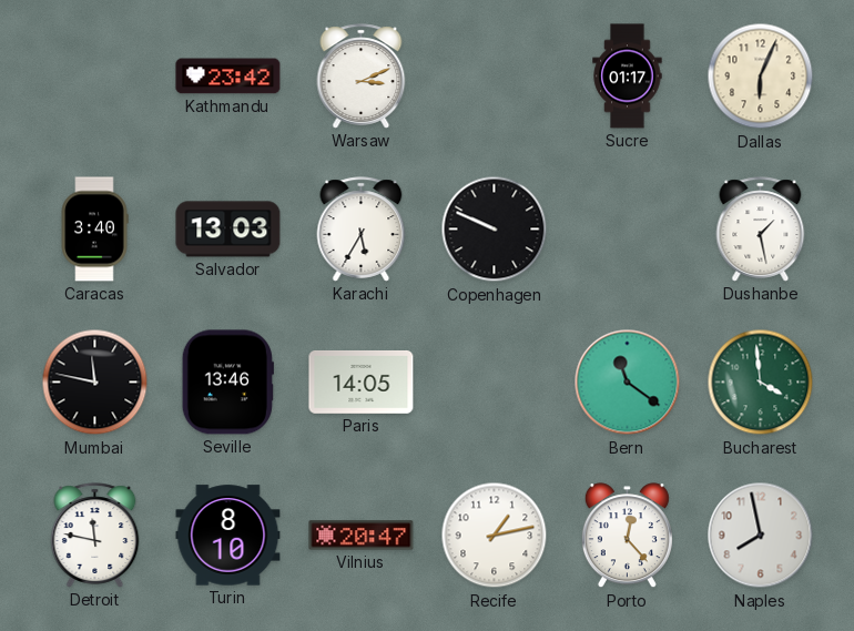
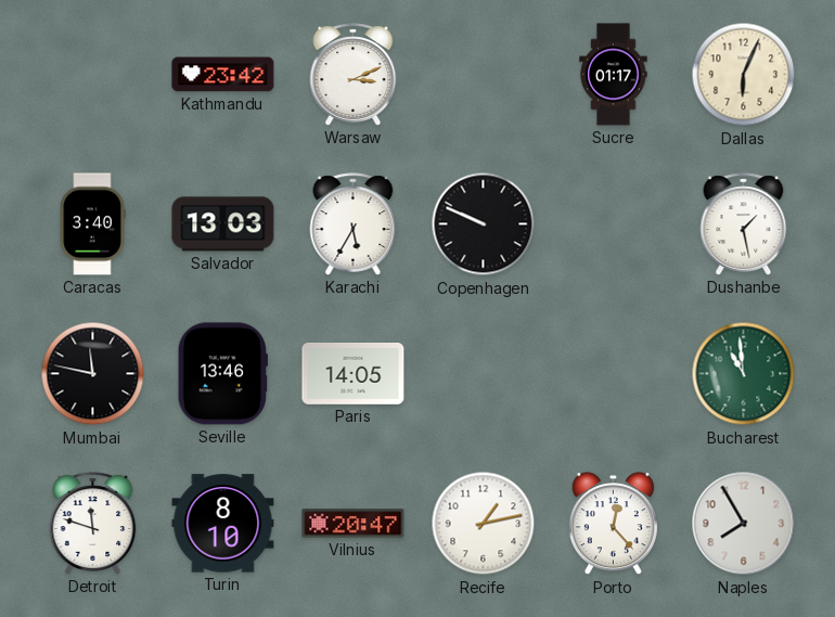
Bern: 11:21 -> none
Bucharest: 3:59 -> 10:59
Detroit: 11:47 -> 11:48
Naples: 7:58 -> 7:55
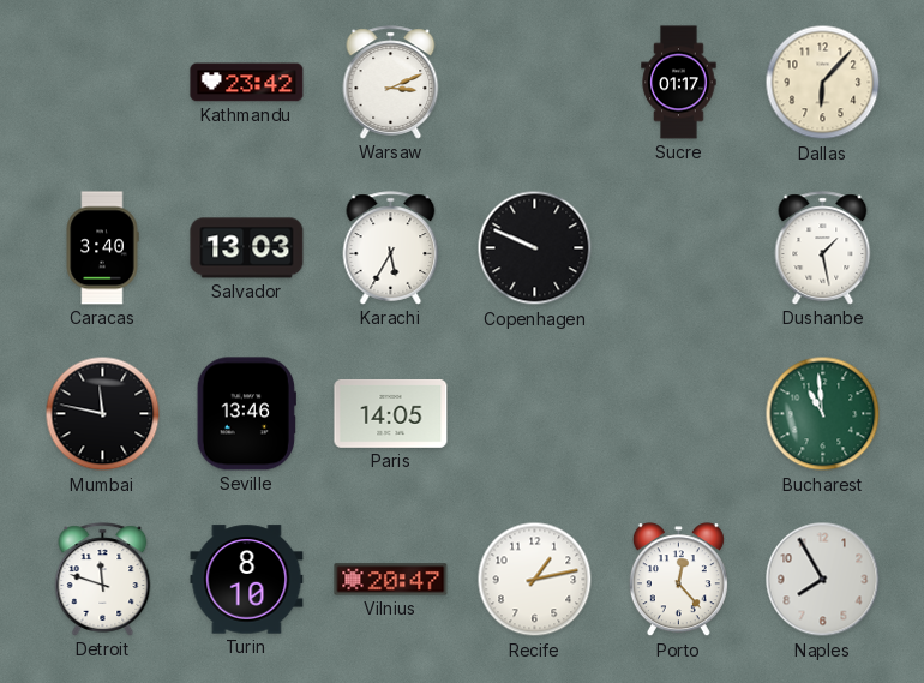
Dallas: 6:04 -> 6:07
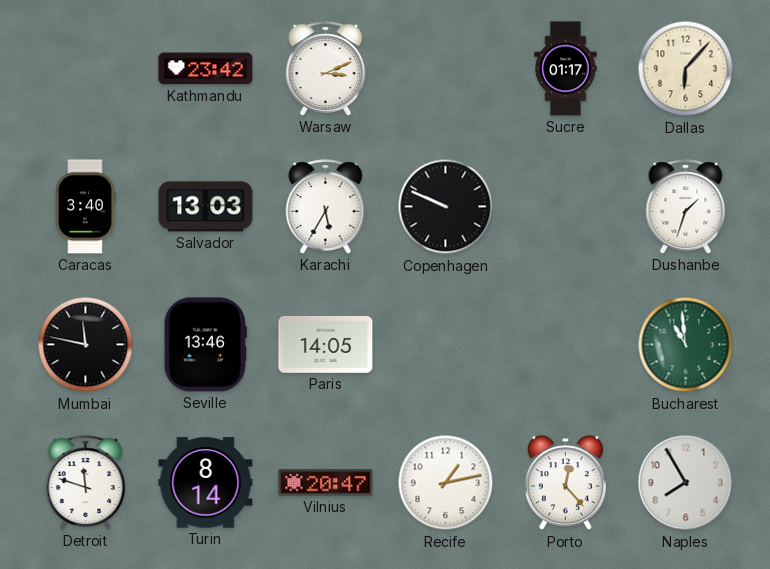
Dushanbe: 1:28 -> 1:33
Turin: 8:10 -> 8:14
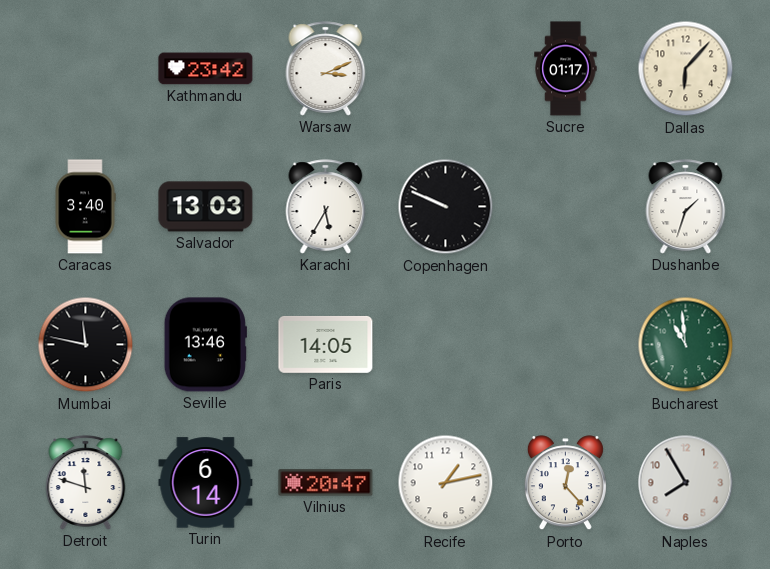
Turin: 8:14 -> 6:14
